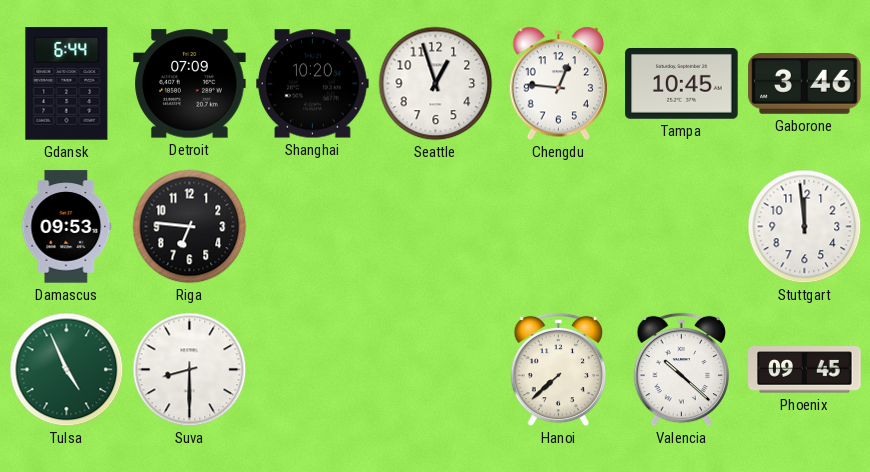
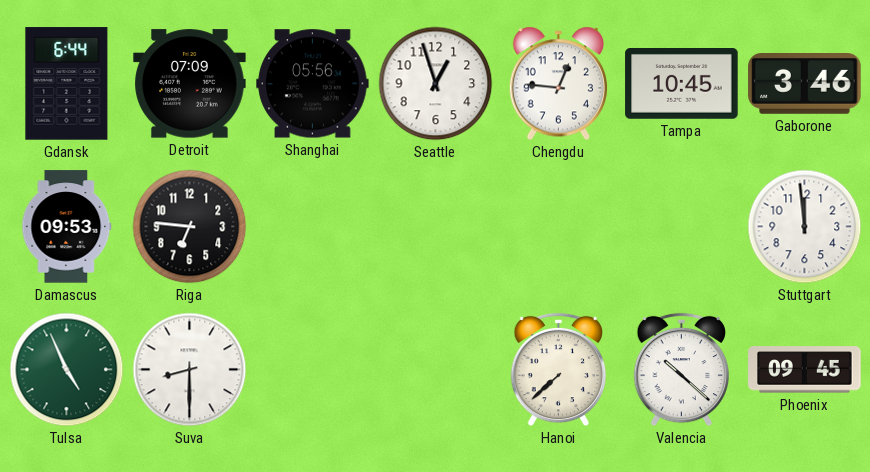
Shanghai: 10:20 -> 05:56
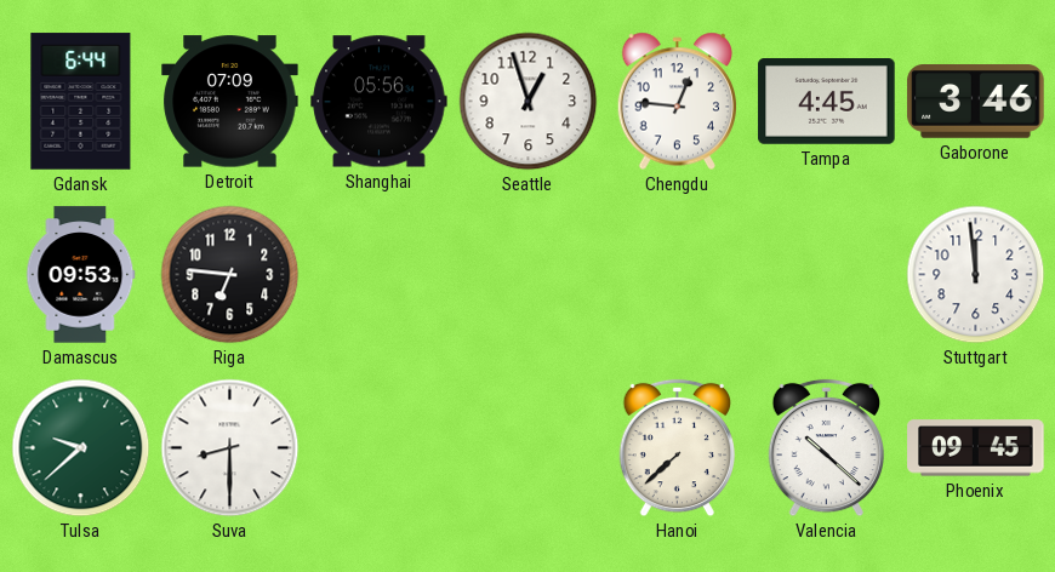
Tampa: 10:45 -> 4:45
Tulsa: 4:56 -> 9:38
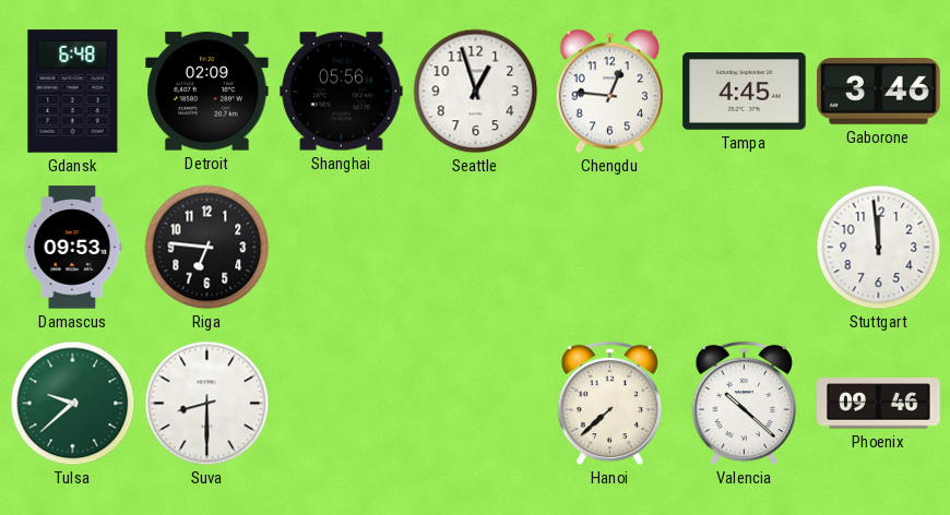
Gdansk: 6:44 -> 6:48
Detroit: 07:09 -> 02:09
Phoenix: 09:45 -> 09:46
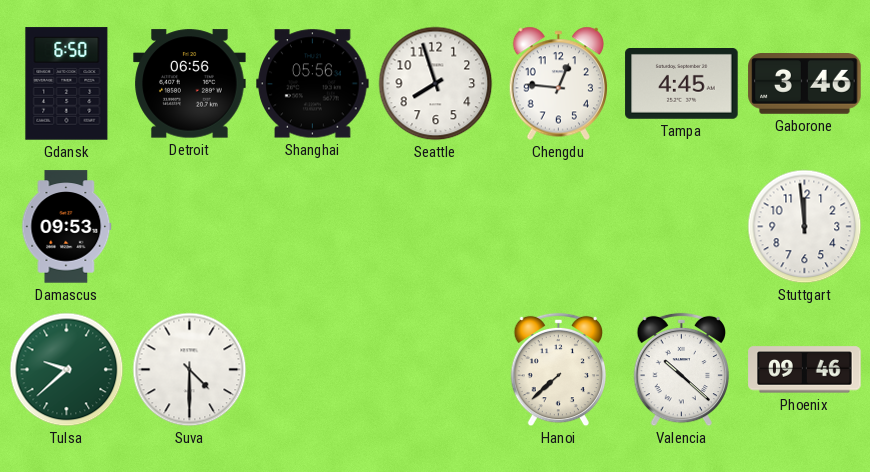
Gdansk: 6:48 -> 6:50
Detroit: 02:09 -> 06:56
Seattle: 12:57 -> 7:57
Riga: 6:46 -> none
Suva: 8:30 -> 4:30
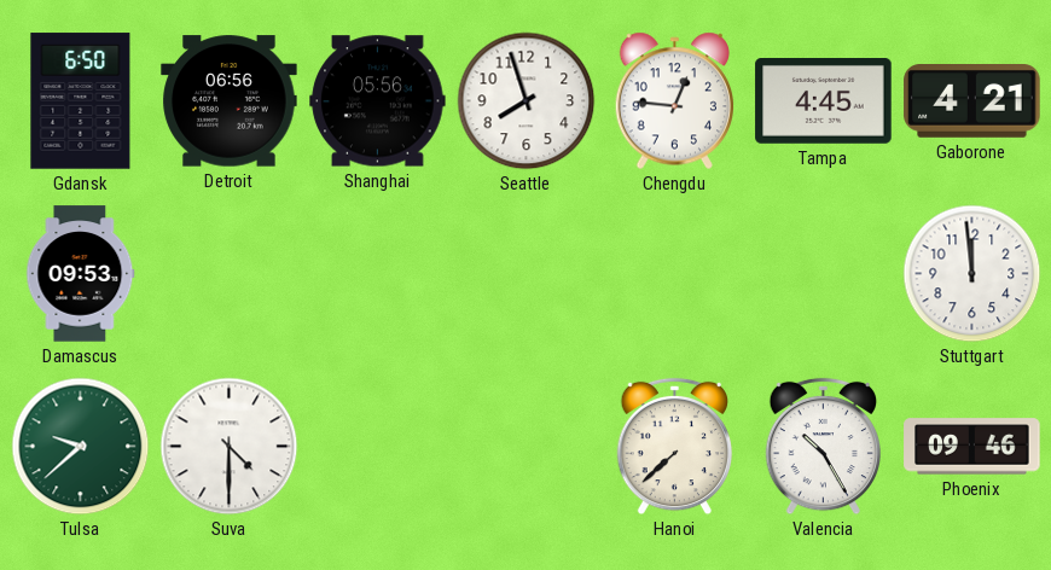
Gaborone: 3:46 -> 4:21
Valencia: 10:22 -> 10:25
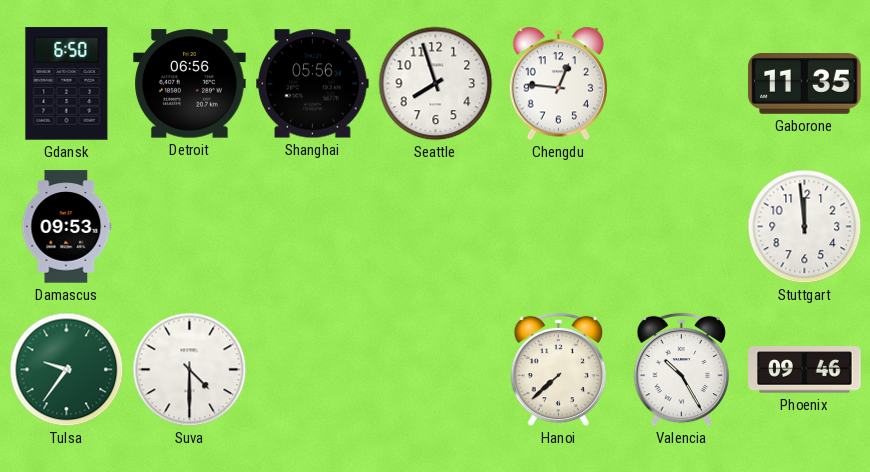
Tampa: 4:45 -> none
Gaborone: 4:21 -> 11:35
Tulsa: 9:38 -> 9:36
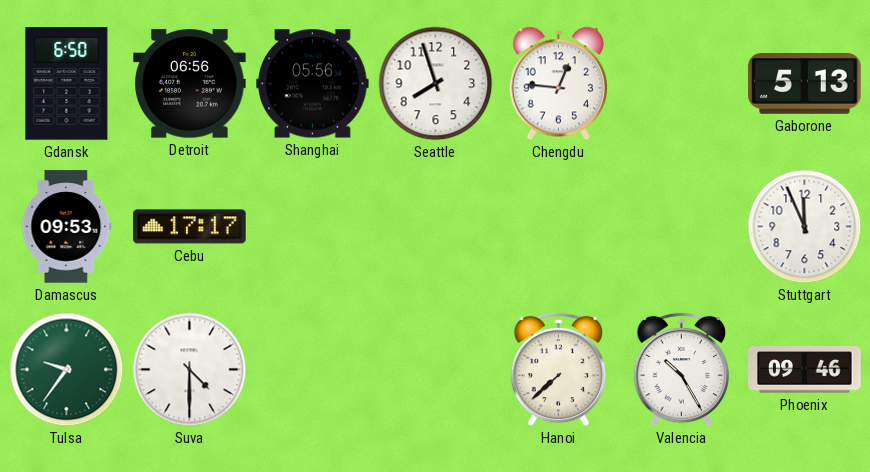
Gaborone: 11:35 -> 5:13
Cebu: none -> 17:17
Stuttgart: 11:59 -> 11:56
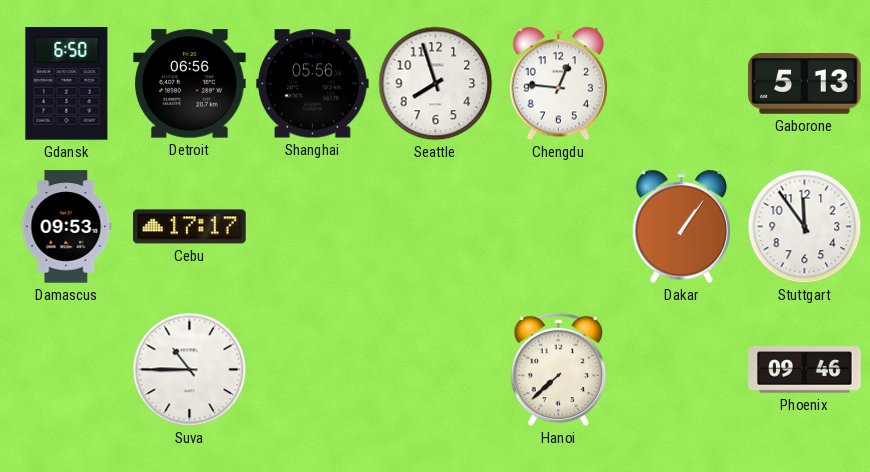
Dakar: none -> 1:06
Stuttgart: 11:56 -> 11:54
Tulsa: 9:36 -> none
Suva: 4:30 -> 10:45
Valencia: 10:25 -> none
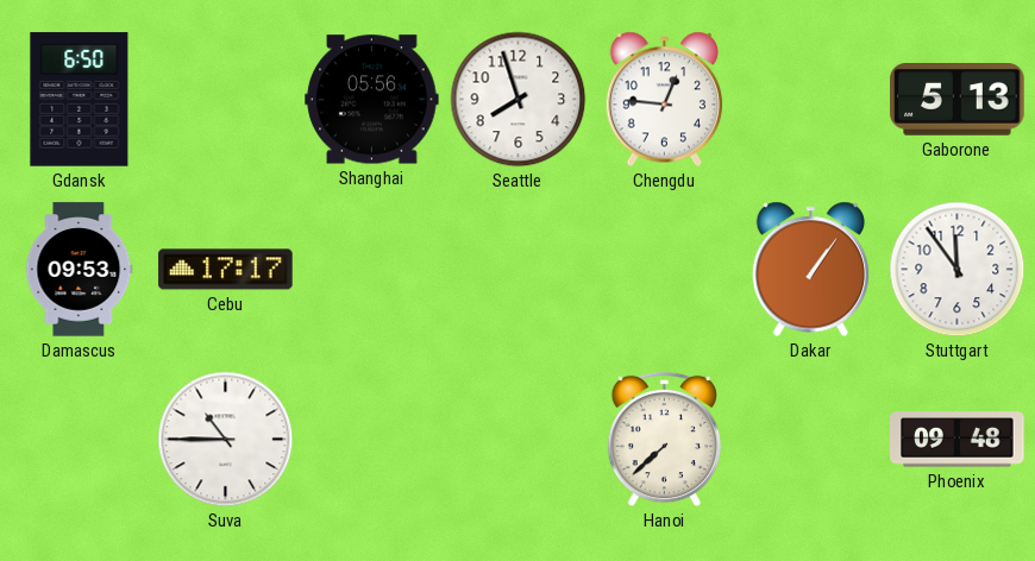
Detroit: 06:56 -> none
Phoenix: 09:46 -> 09:48
